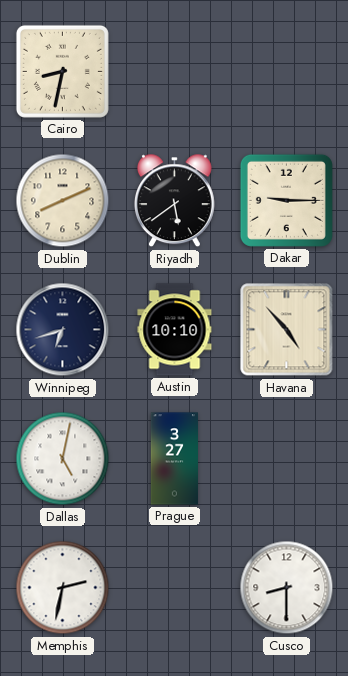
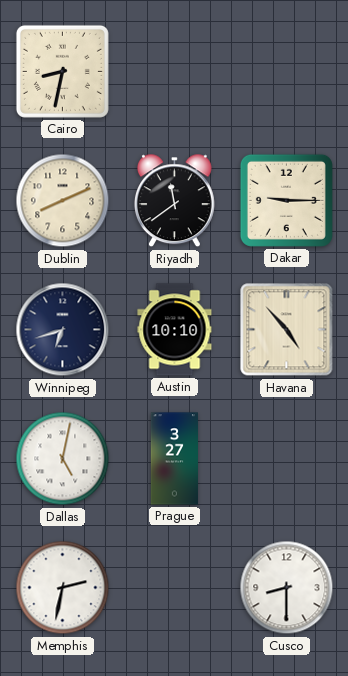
Riyadh: 5:39 -> 11:39
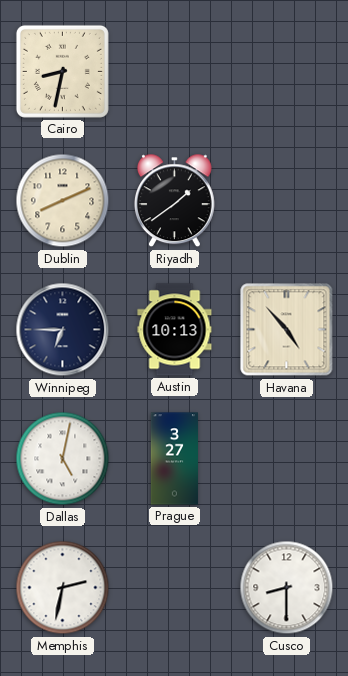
Riyadh: 11:39 -> 1:39
Dakar: 9:15 -> none
Winnipeg: 6:42 -> 6:45
Austin: 10:10 -> 10:13
